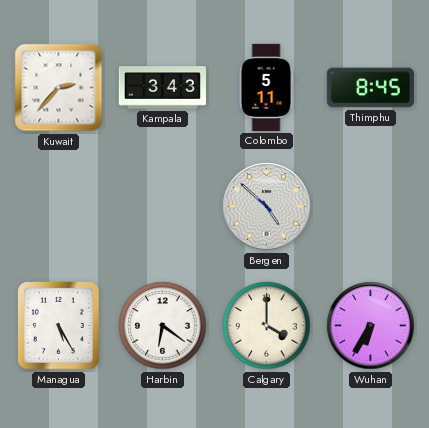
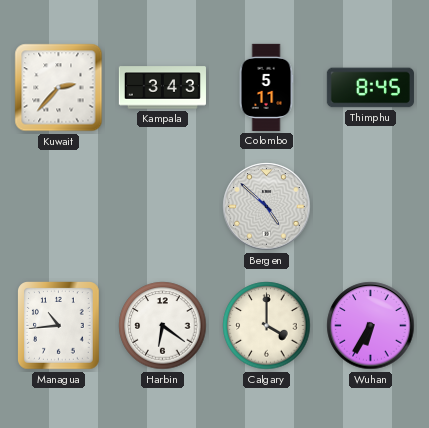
Managua: 5:25 -> 10:44
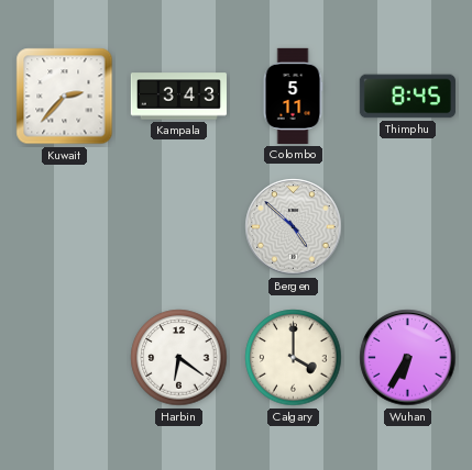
Managua: 10:44 -> none
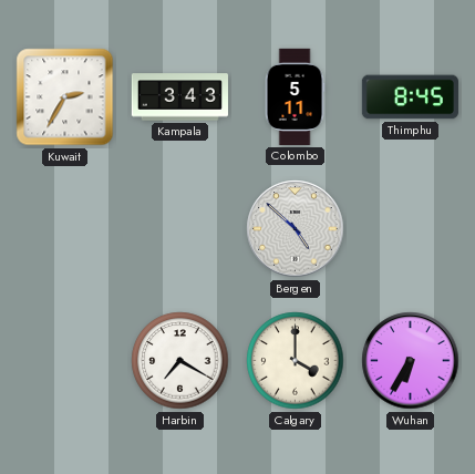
Kuwait: 2:37 -> 2:35
Harbin: 6:21 -> 7:20
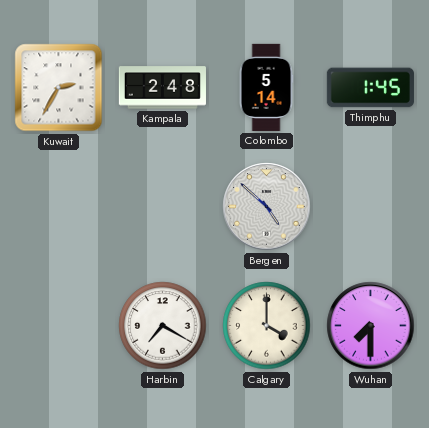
Kampala: 3:43 -> 2:48
Colombo: 5:11 -> 5:14
Thimphu: 8:45 -> 1:45
Wuhan: 6:35 -> 7:30
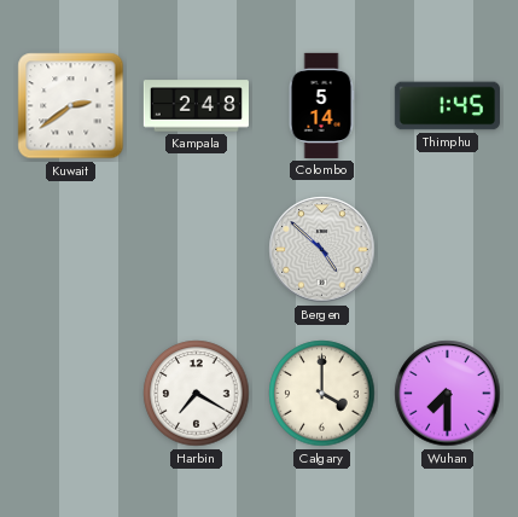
Kuwait: 2:35 -> 2:39
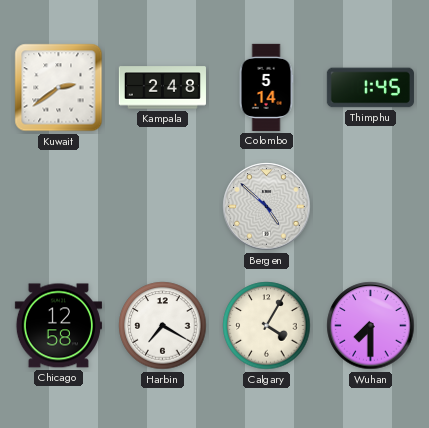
Chicago: none -> 12:58
Calgary: 4:00 -> 4:05
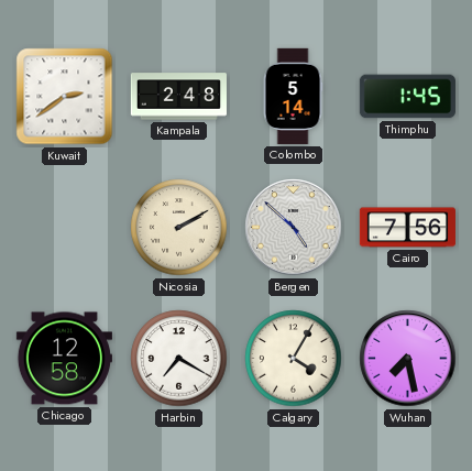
Nicosia: none -> 2:10
Cairo: none -> 7:56
Wuhan: 7:30 -> 7:28
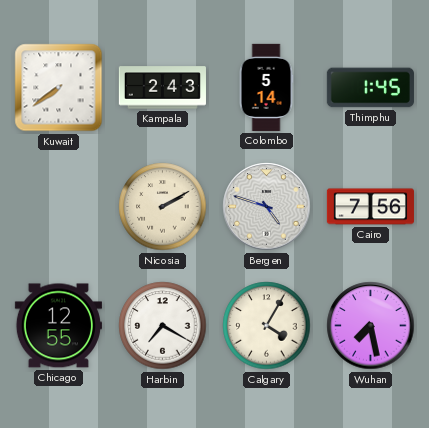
Kuwait: 2:39 -> 7:39
Kampala: 2:48 -> 2:43
Bergen: 4:52 -> 4:48
Chicago: 12:58 -> 12:55
